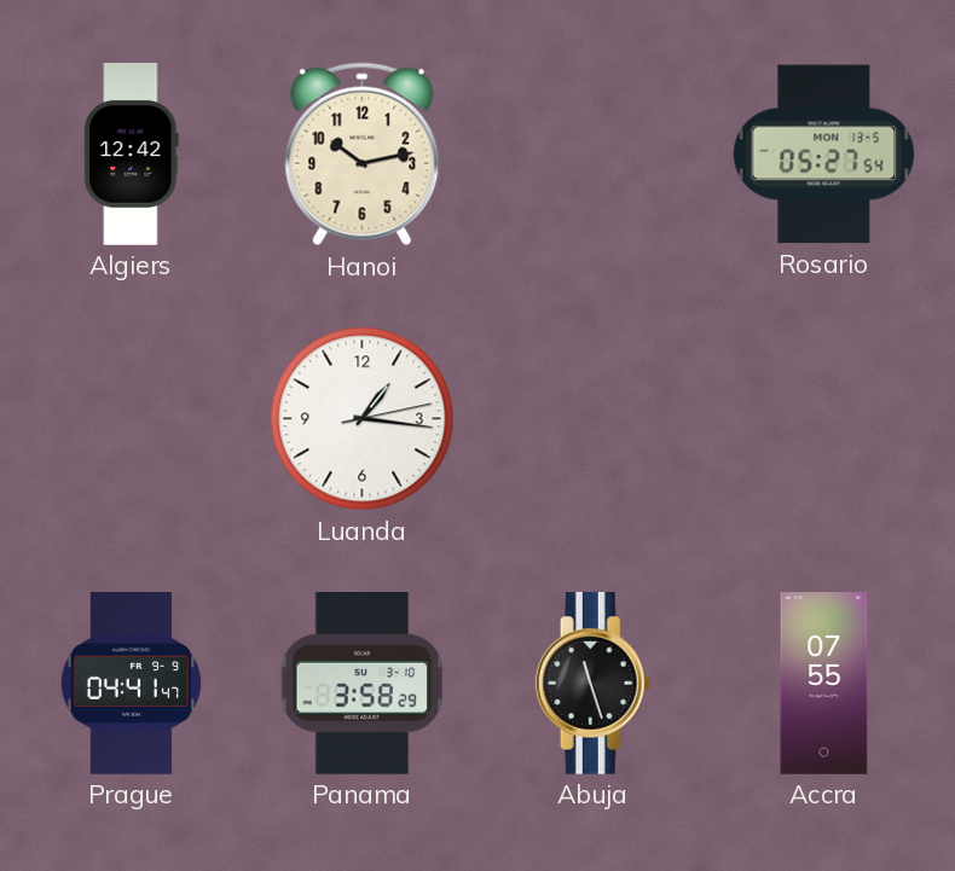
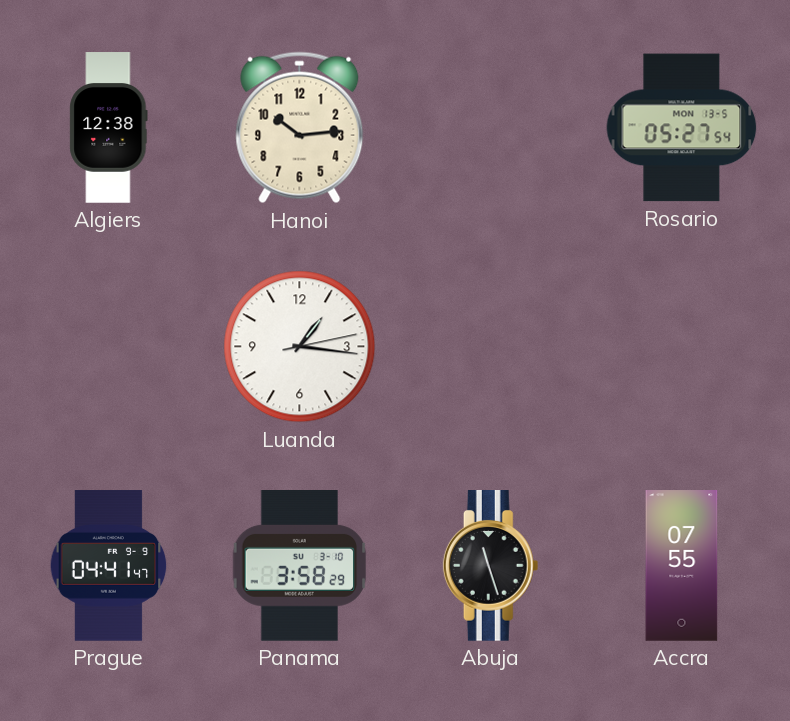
Algiers: 12:42 -> 12:38
Hanoi: 10:13 -> 10:14
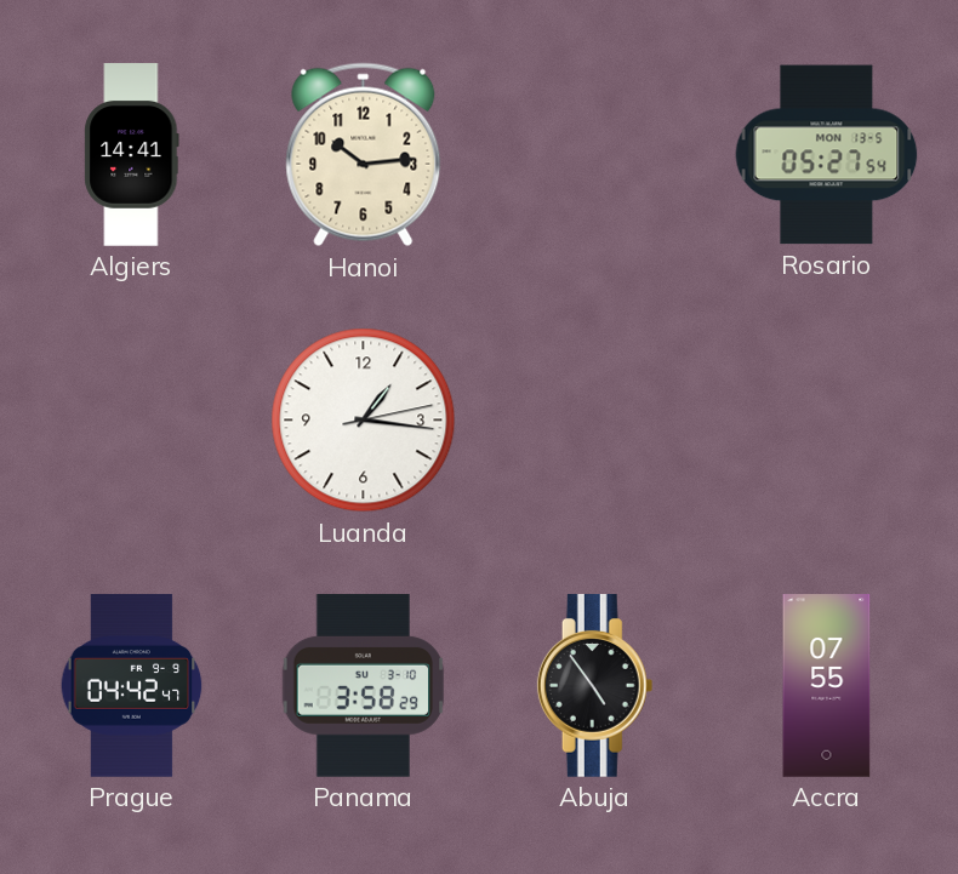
Algiers: 12:38 -> 14:41
Prague: 04:41 -> 04:42
Abuja: 11:27 -> 4:54
